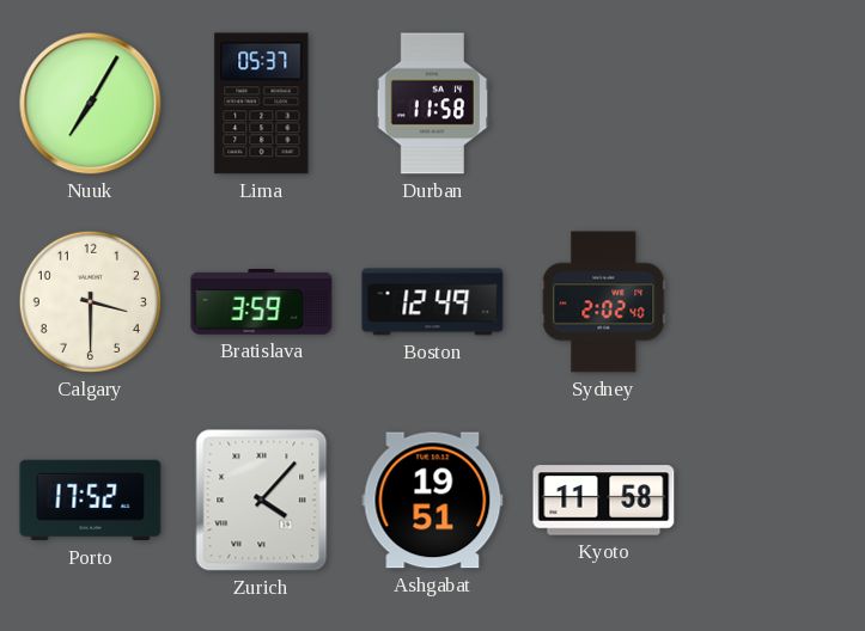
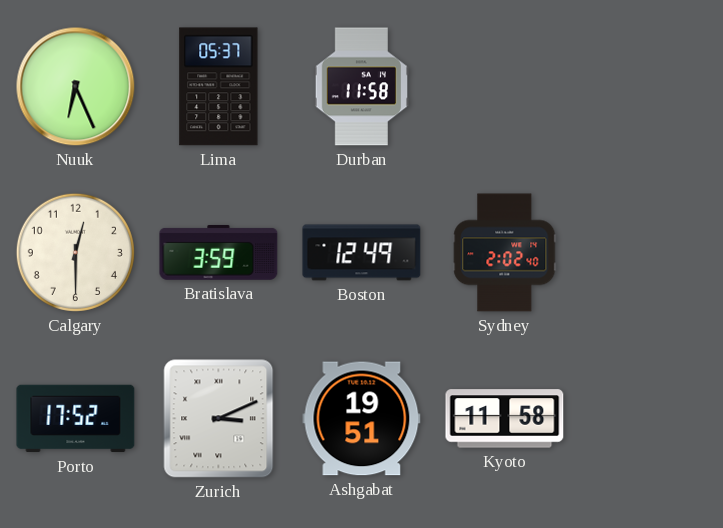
Nuuk: 7:05 -> 6:26
Calgary: 3:30 -> 12:30
Zurich: 4:07 -> 3:11
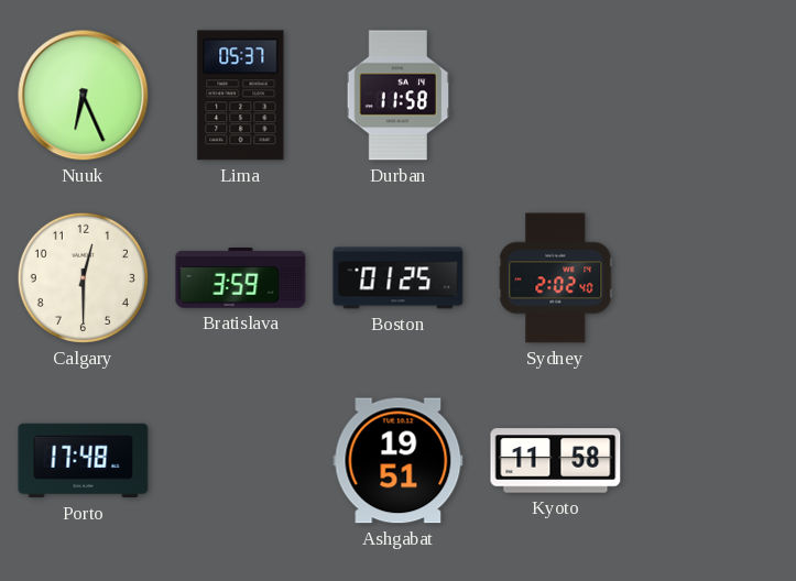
Boston: 12:49 -> 01:25
Porto: 17:52 -> 17:48
Zurich: 3:11 -> none
